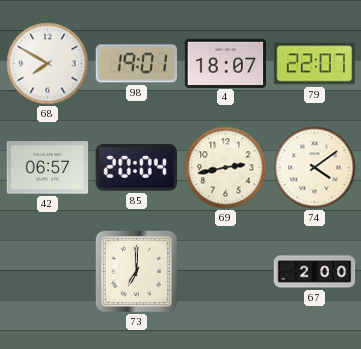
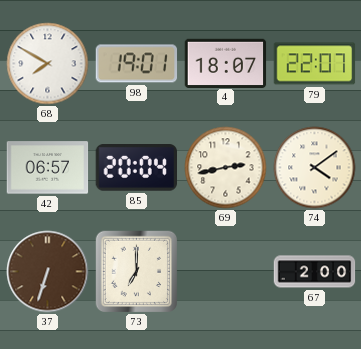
37: none -> 6:33
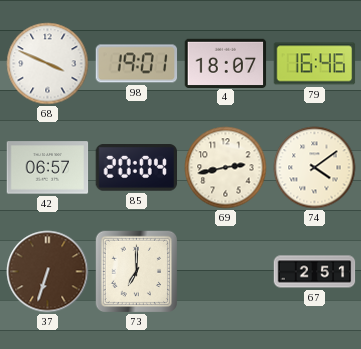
68: 7:50 -> 3:49
79: 22:07 -> 16:46
67: 2:00 -> 2:51
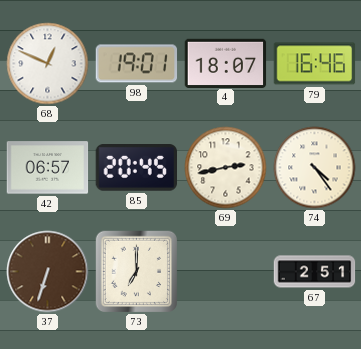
68: 3:49 -> 12:49
85: 20:04 -> 20:45
74: 4:09 -> 4:24
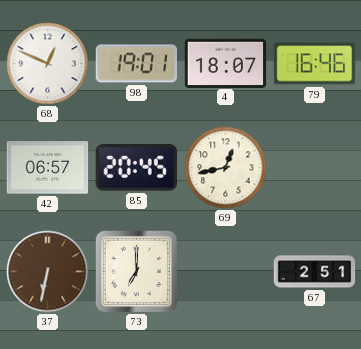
69: 2:43 -> 12:43
74: 4:24 -> none
37: 6:33 -> 6:32
